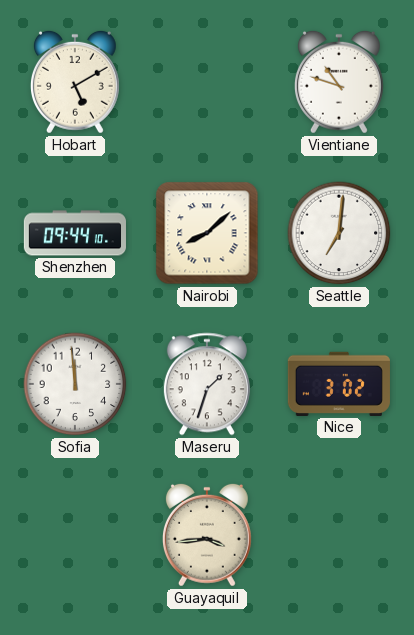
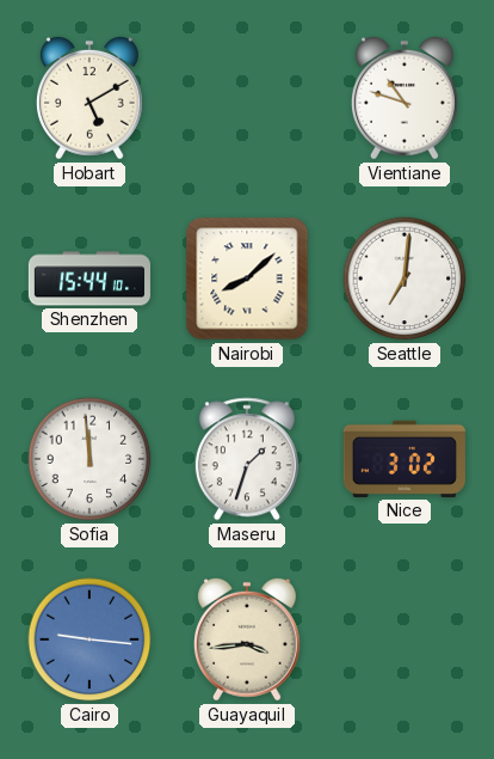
Shenzhen: 09:44 -> 15:44
Cairo: none -> 9:16
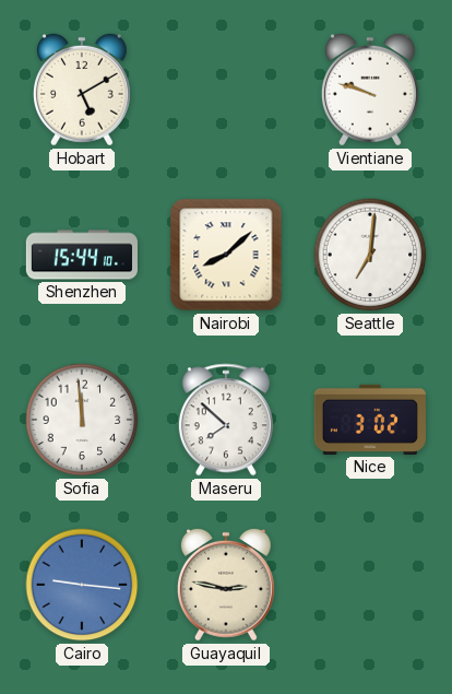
Vientiane: 10:48 -> 9:48
Maseru: 1:33 -> 7:52
Guayaquil: 3:44 -> 2:47
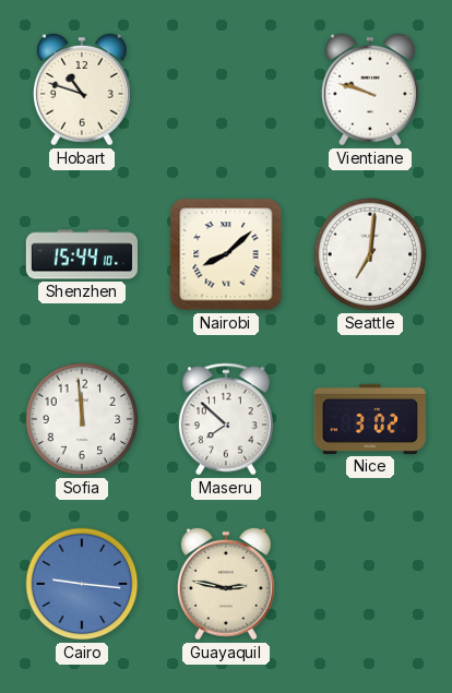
Hobart: 5:10 -> 10:48
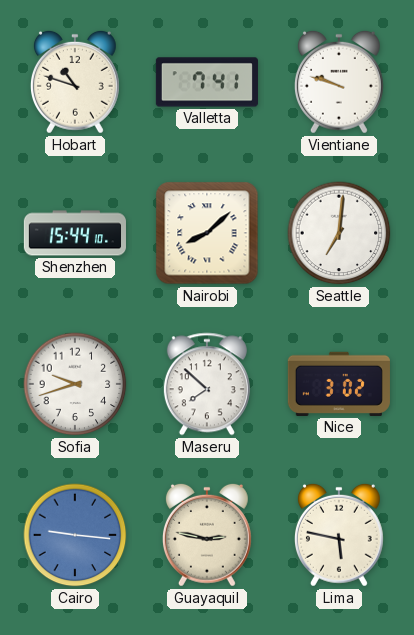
Valletta: none -> 7:41
Sofia: 11:59 -> 9:42
Lima: none -> 5:47
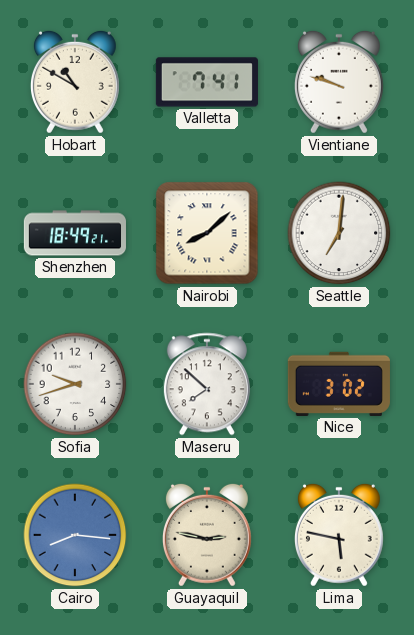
Hobart: 10:48 -> 10:50
Shenzhen: 15:44 -> 18:49
Cairo: 9:16 -> 8:16
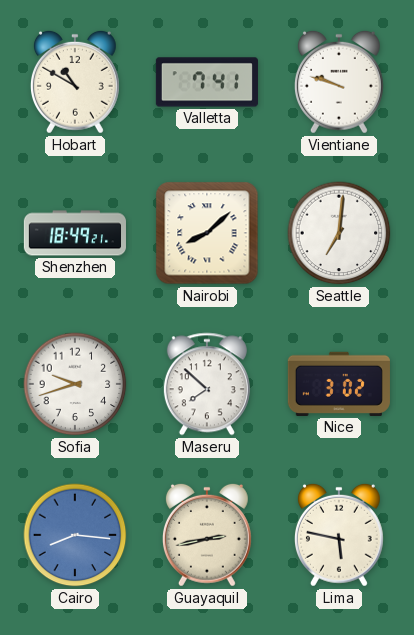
Guayaquil: 2:47 -> 2:43
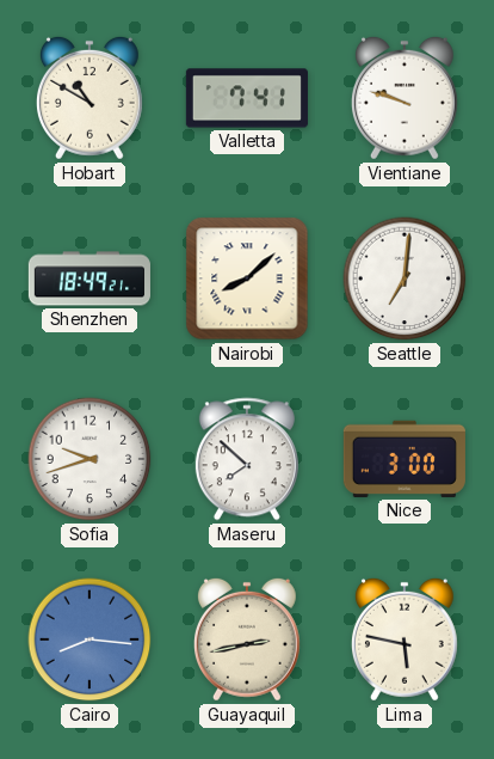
Nice: 3:02 -> 3:00
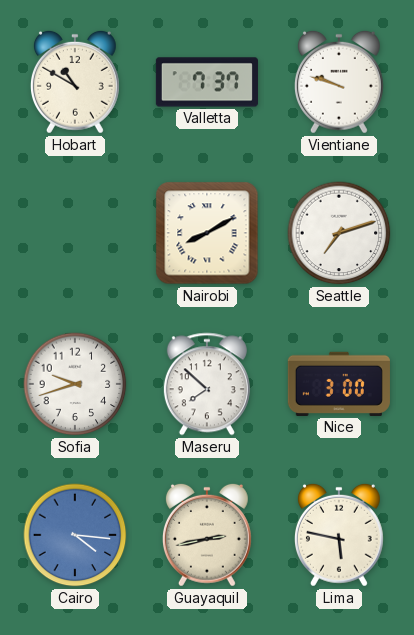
Valletta: 7:41 -> 7:37
Shenzhen: 18:49 -> none
Nairobi: 8:08 -> 8:10
Seattle: 7:01 -> 7:12
Cairo: 8:16 -> 4:16
